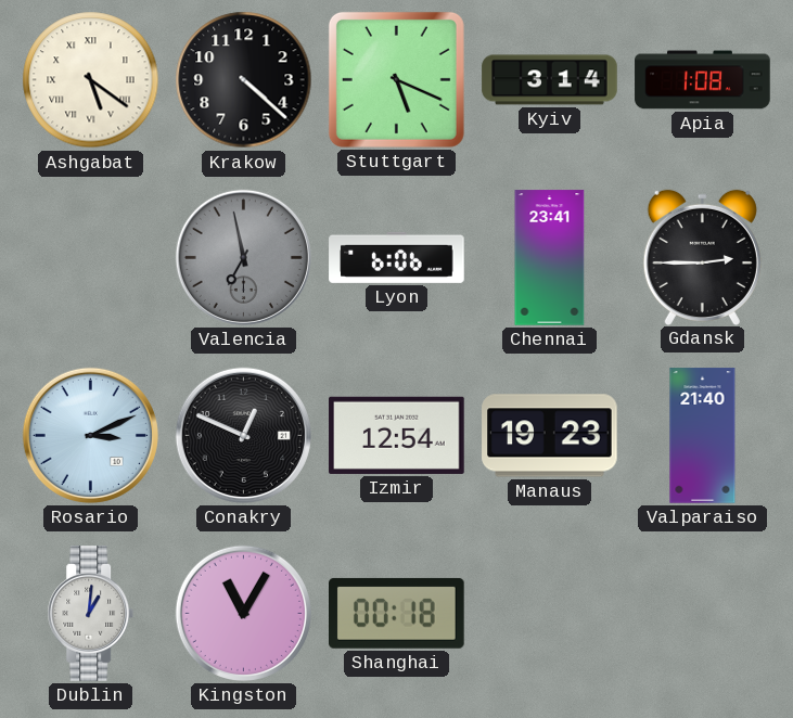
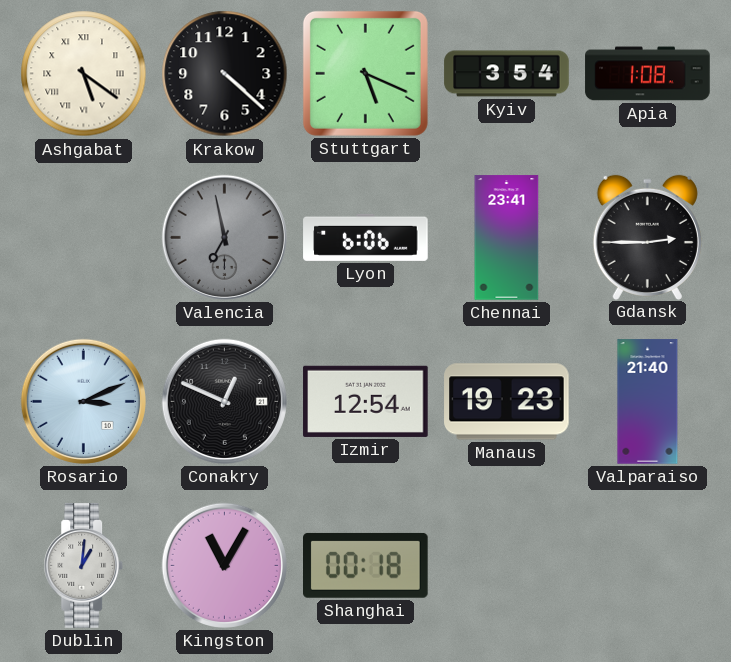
Kyiv: 3:14 -> 3:54
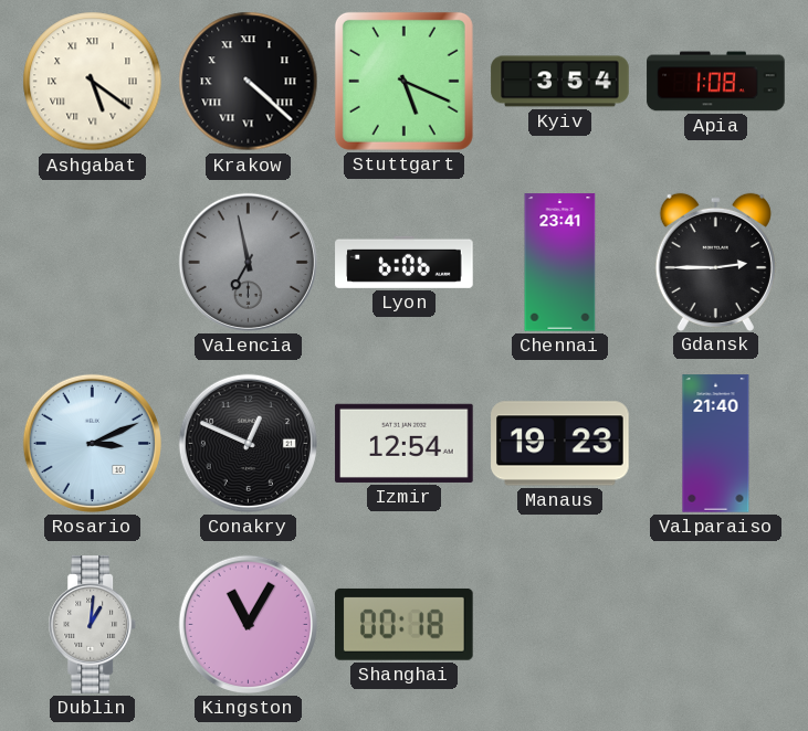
Krakow numerals: Arabic -> Roman
